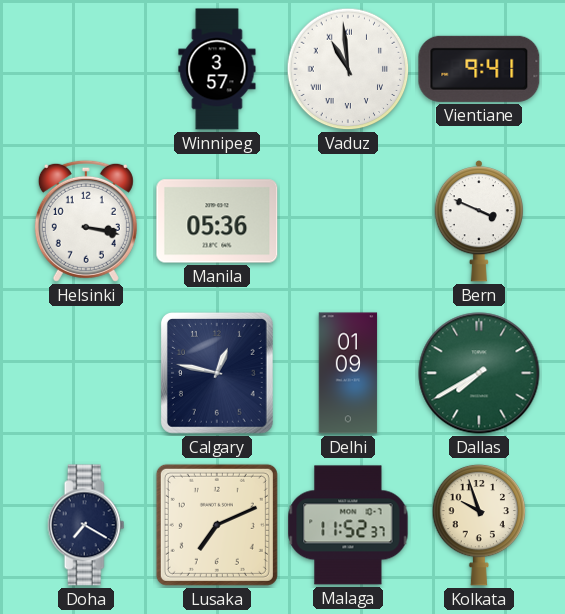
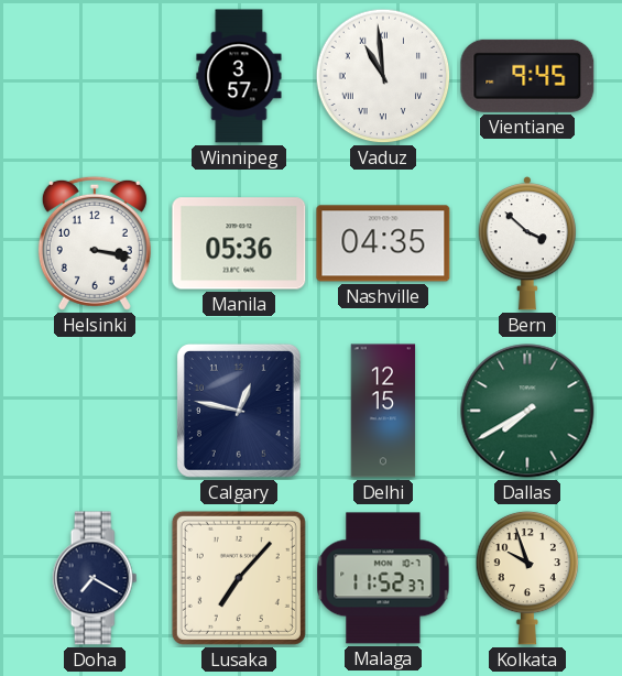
Vientiane: 9:41 -> 9:45
Nashville: none -> 04:35
Bern: 3:49 -> 3:52
Delhi: 01:09 -> 12:15
Lusaka: 7:11 -> 7:07
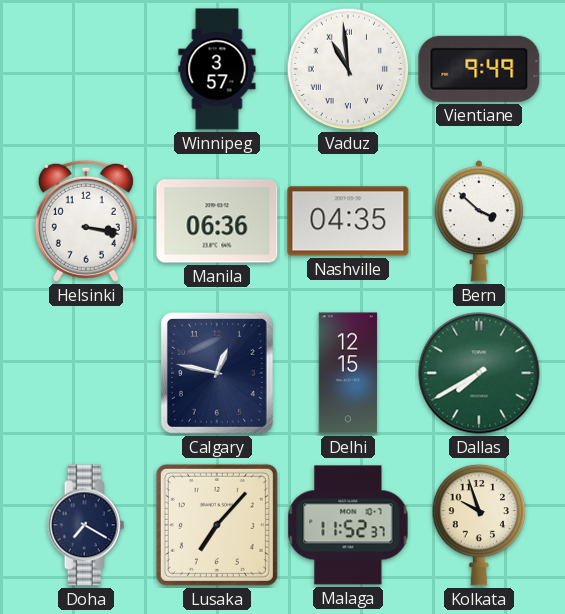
Vientiane: 9:45 -> 9:49
Manila: 05:36 -> 06:36
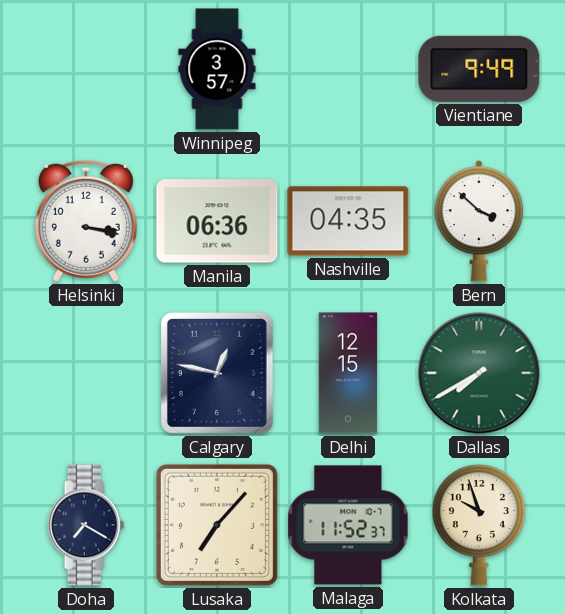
Vaduz: 10:59 -> none
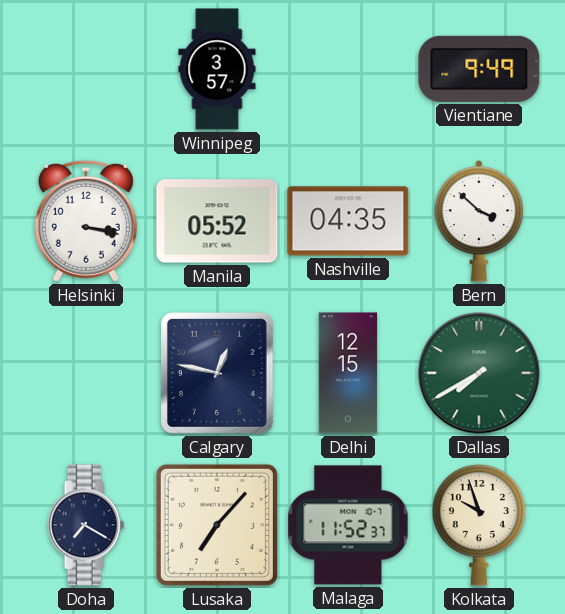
Manila: 06:36 -> 05:52
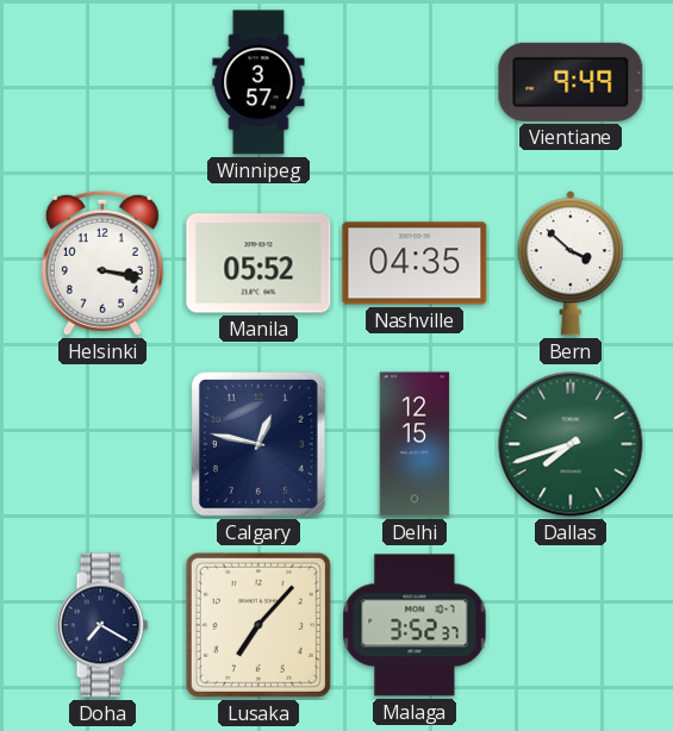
Dallas: 7:40 -> 7:42
Malaga: 11:52 -> 3:52
Kolkata: 9:57 -> none
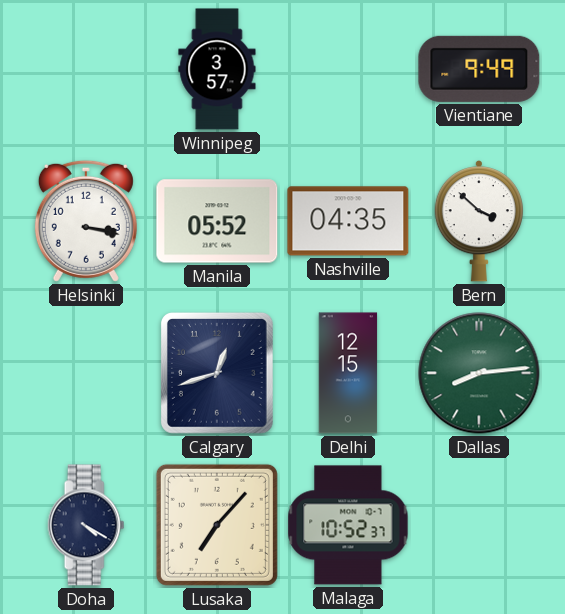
Calgary: 12:47 -> 12:42
Dallas: 7:42 -> 8:14
Doha: 7:20 -> 4:20
Malaga: 3:52 -> 10:52
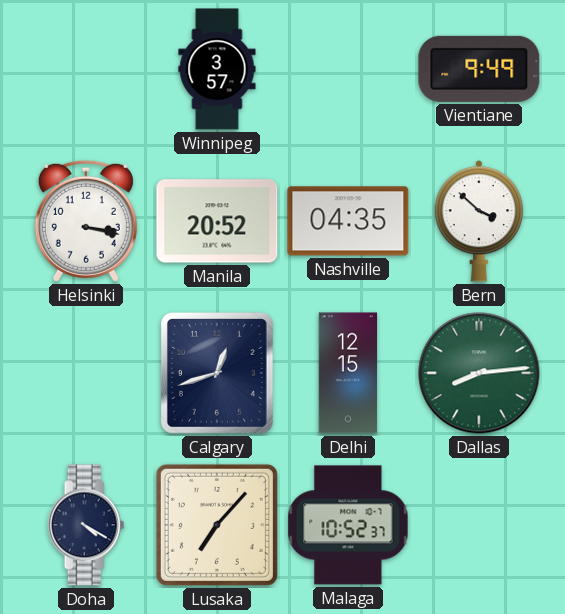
Manila: 05:52 -> 20:52
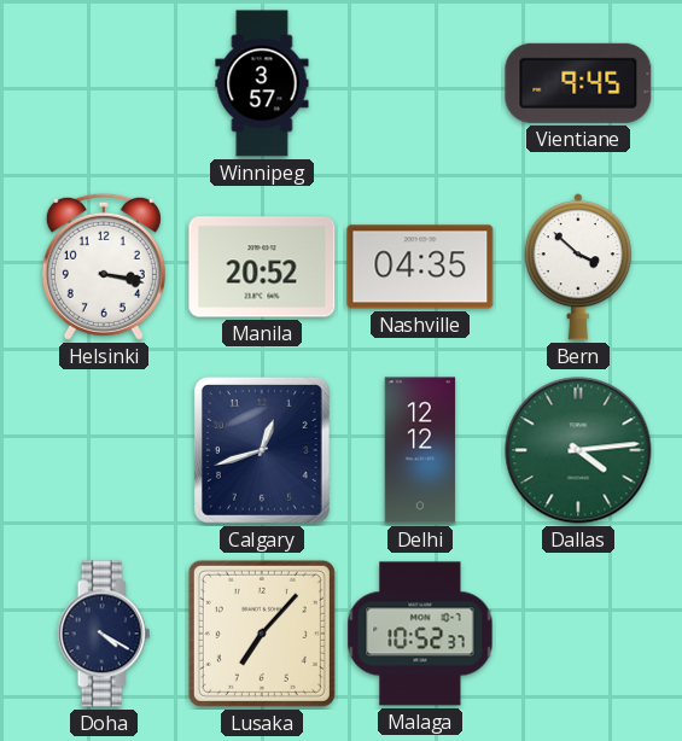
Vientiane: 9:49 -> 9:45
Delhi: 12:15 -> 12:12
Dallas: 8:14 -> 4:14
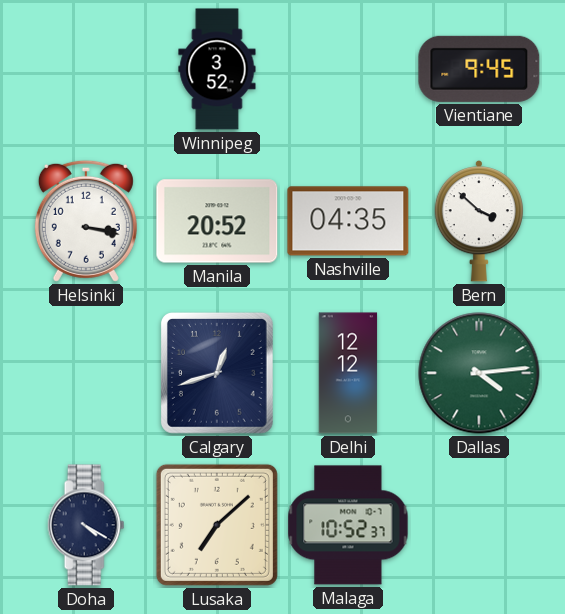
Winnipeg: 3:57 -> 3:52
Lusaka: 7:07 -> 7:08
